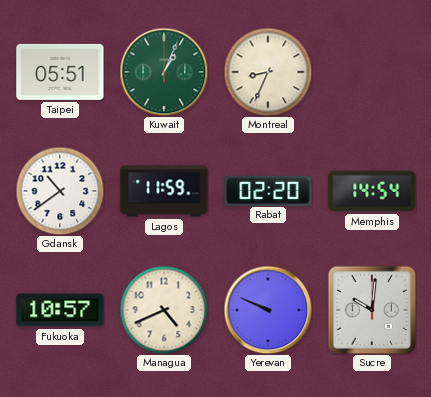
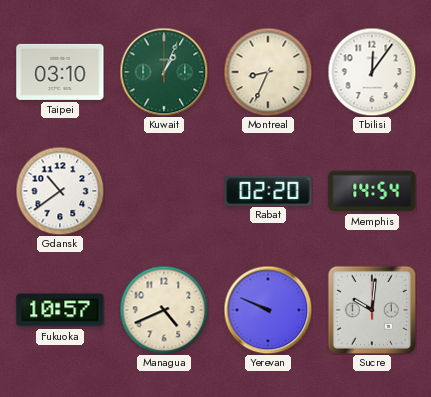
Taipei: 05:51 -> 03:10
Tbilisi: none -> 12:06
Lagos: 11:59 -> none
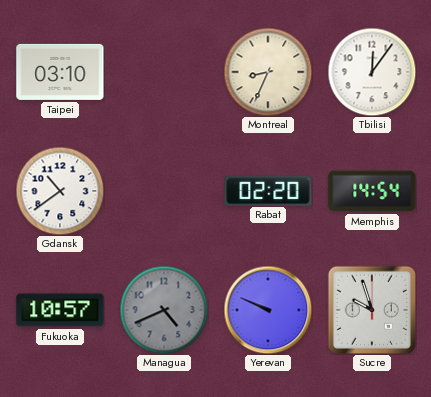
Kuwait: 1:04 -> none
Managua dial: cream -> grey
Sucre: 10:01 -> 9:57
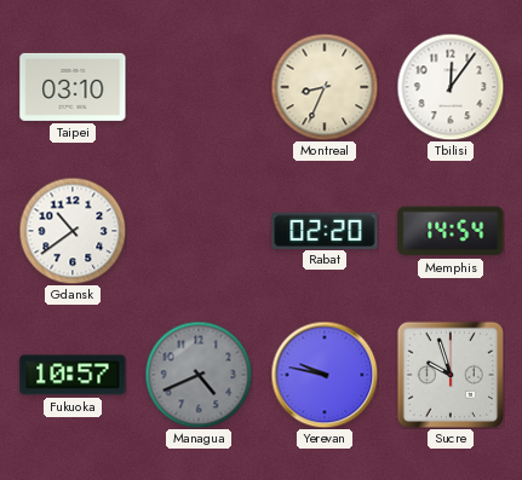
Yerevan: 9:49 -> 9:47
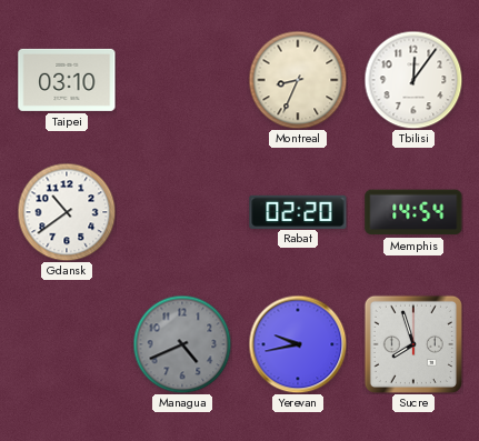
Fukuoka: 10:57 -> none
Yerevan: 9:47 -> 9:43
Sucre: 9:57 -> 7:57
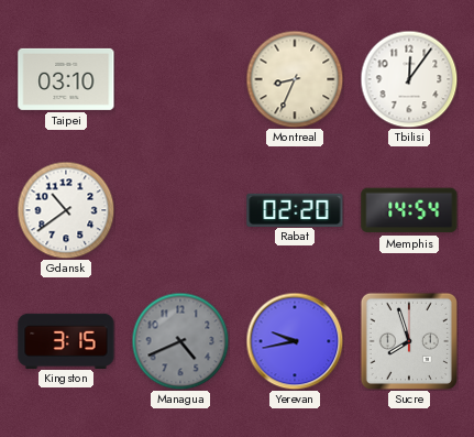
Kingston: none -> 3:15
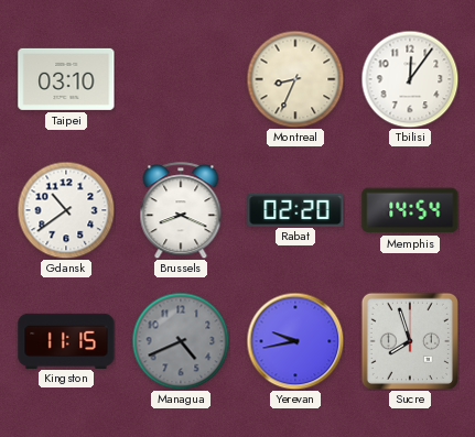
Brussels: none -> 8:19
Kingston: 3:15 -> 11:15
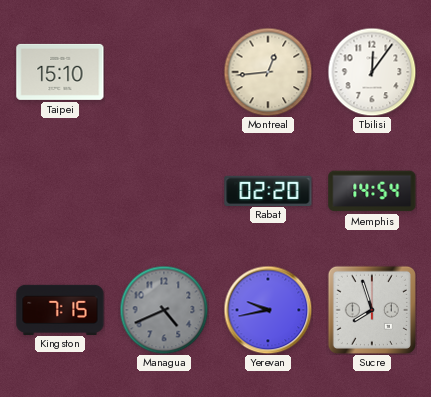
Taipei: 03:10 -> 15:10
Montreal: 8:34 -> 12:44
Gdansk: 10:39 -> none
Brussels: 8:19 -> none
Kingston: 11:15 -> 7:15
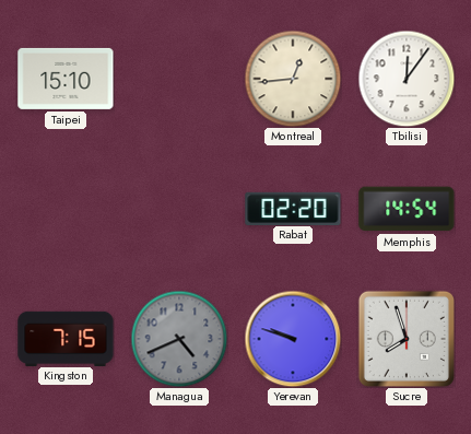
Yerevan: 9:43 -> 9:48
